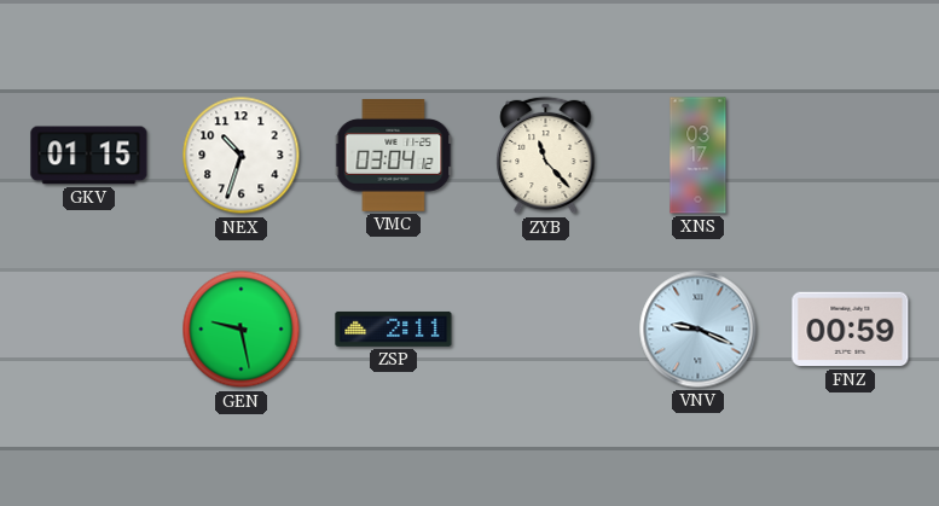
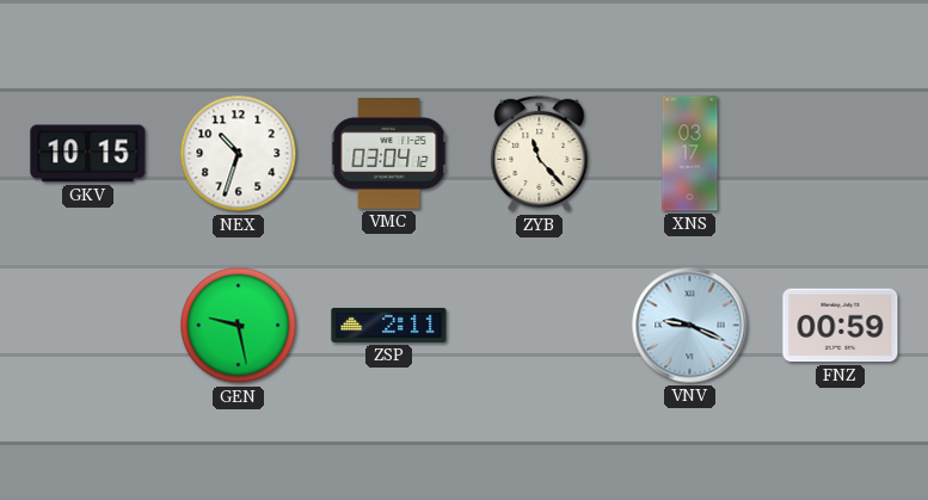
GKV: 01:15 -> 10:15
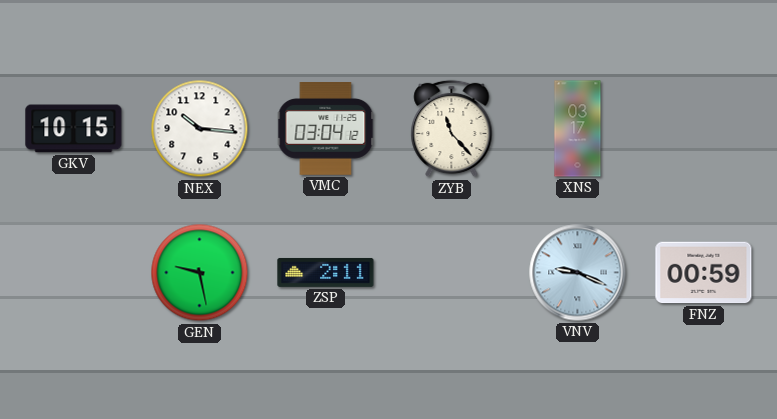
NEX: 10:33 -> 10:16
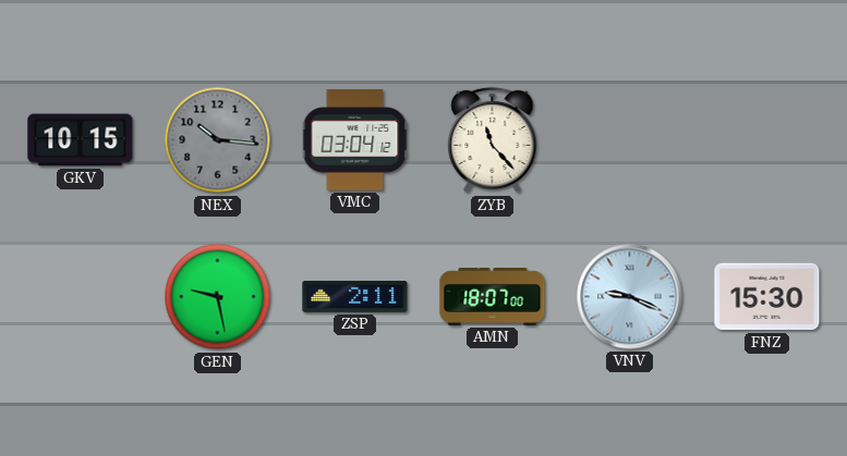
NEX dial: white -> grey
XNS: 03:17 -> none
AMN: none -> 18:07
FNZ: 00:59 -> 15:30
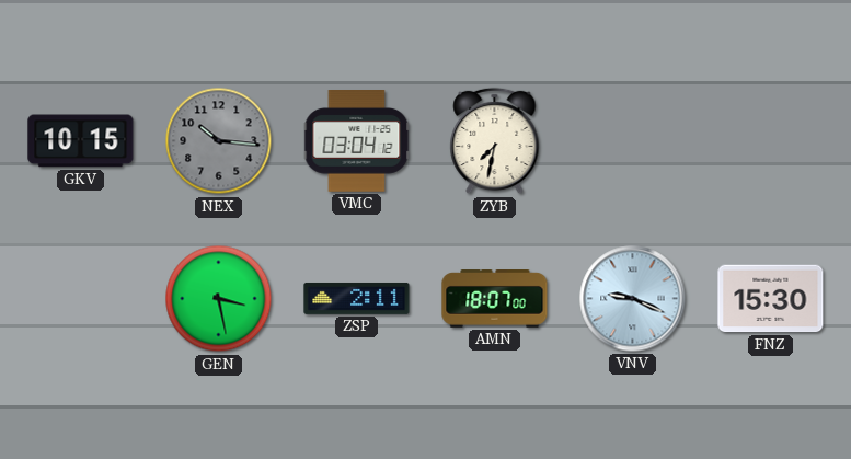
ZYB: 11:23 -> 7:32
GEN: 9:28 -> 3:28
